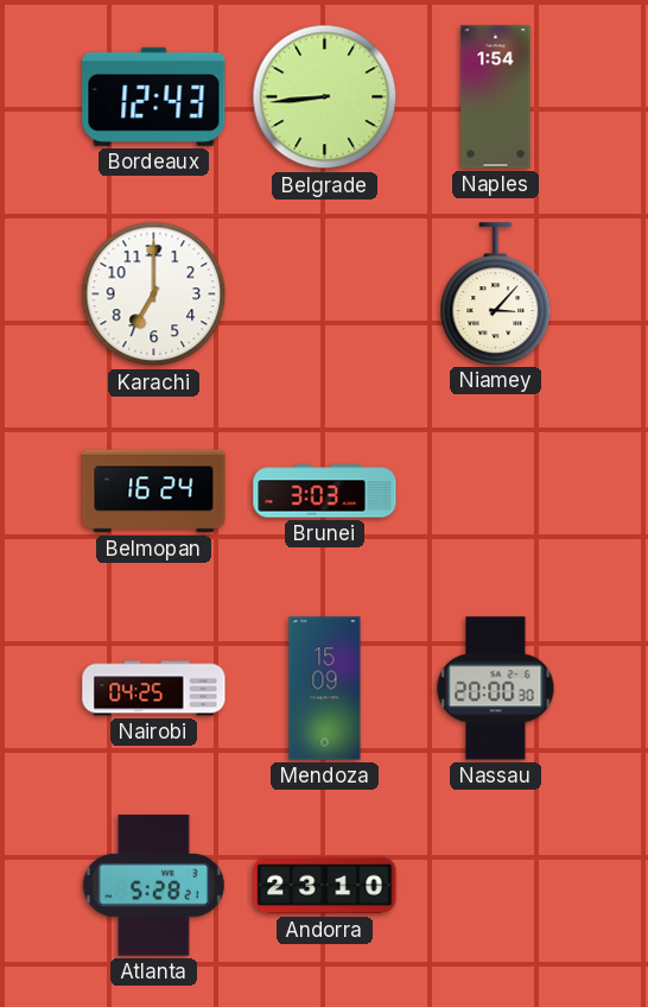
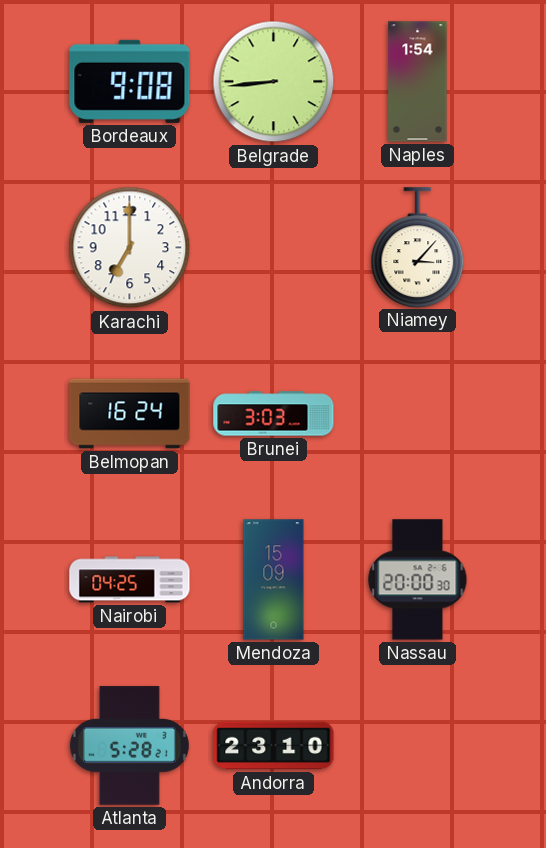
Bordeaux: 12:43 -> 9:08
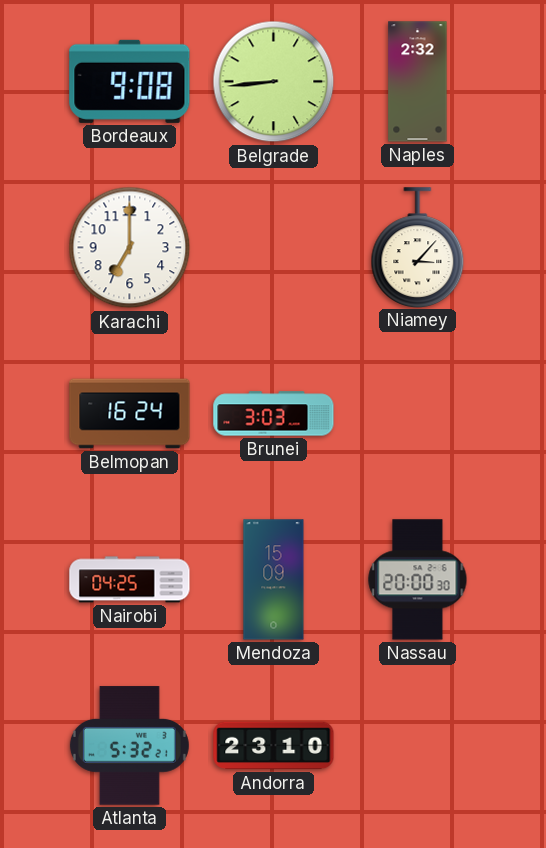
Naples: 1:54 -> 2:32
Atlanta: 5:28 -> 5:32
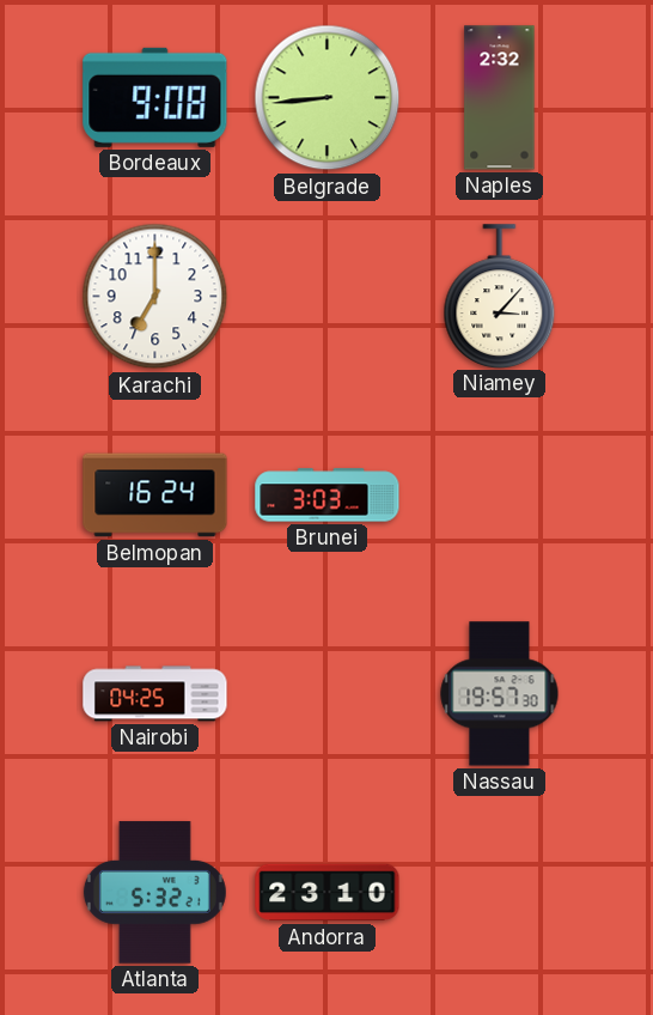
Mendoza: 15:09 -> none
Nassau: 20:00 -> 19:57
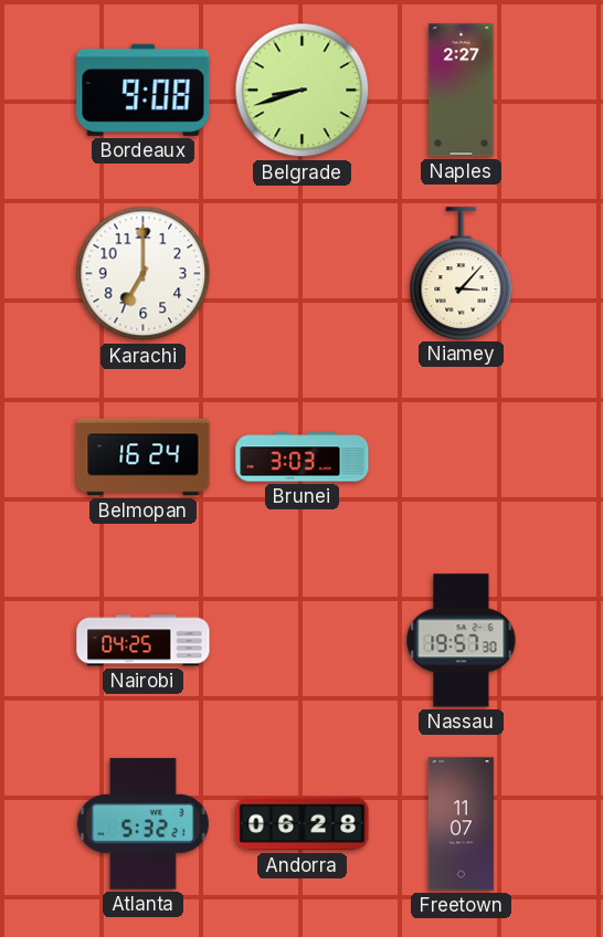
Belgrade: 8:44 -> 8:42
Naples: 2:32 -> 2:27
Andorra: 23:10 -> 06:28
Freetown: none -> 11:07
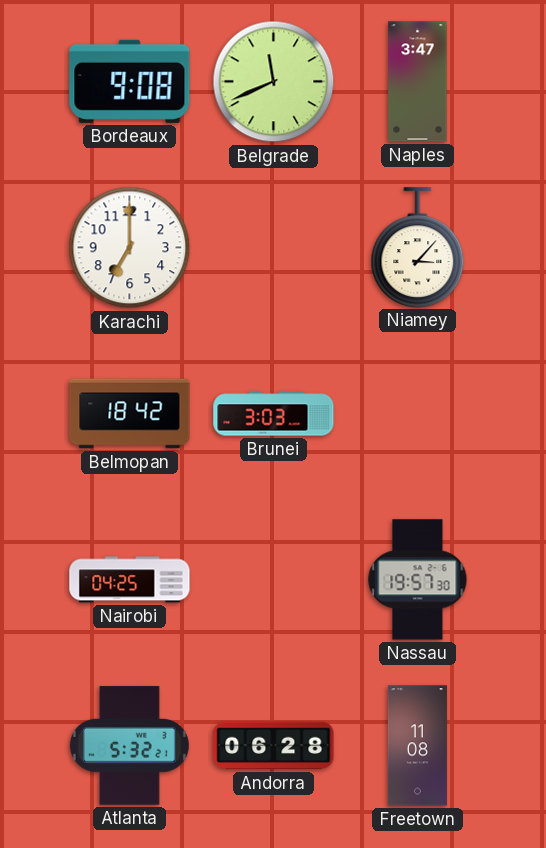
Belgrade: 8:42 -> 11:41
Naples: 2:27 -> 3:47
Belmopan: 16:24 -> 18:42
Freetown: 11:07 -> 11:08
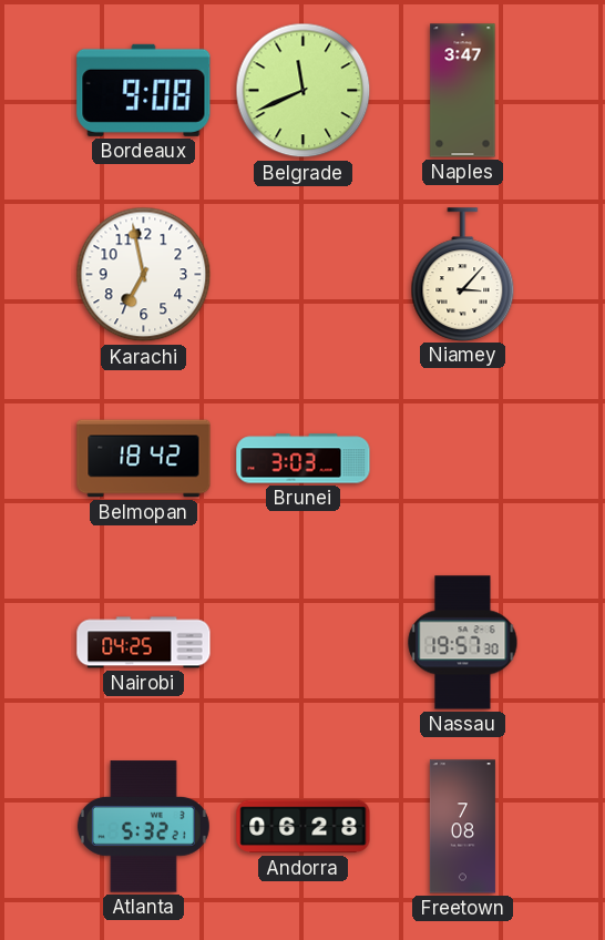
Karachi: 7:00 -> 6:58
Freetown: 11:08 -> 7:08
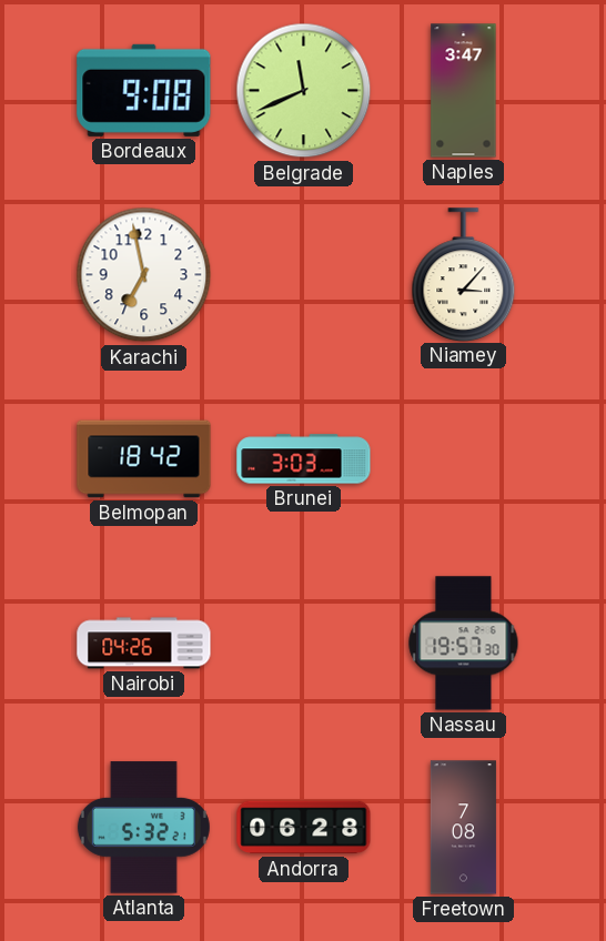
Nairobi: 04:25 -> 04:26
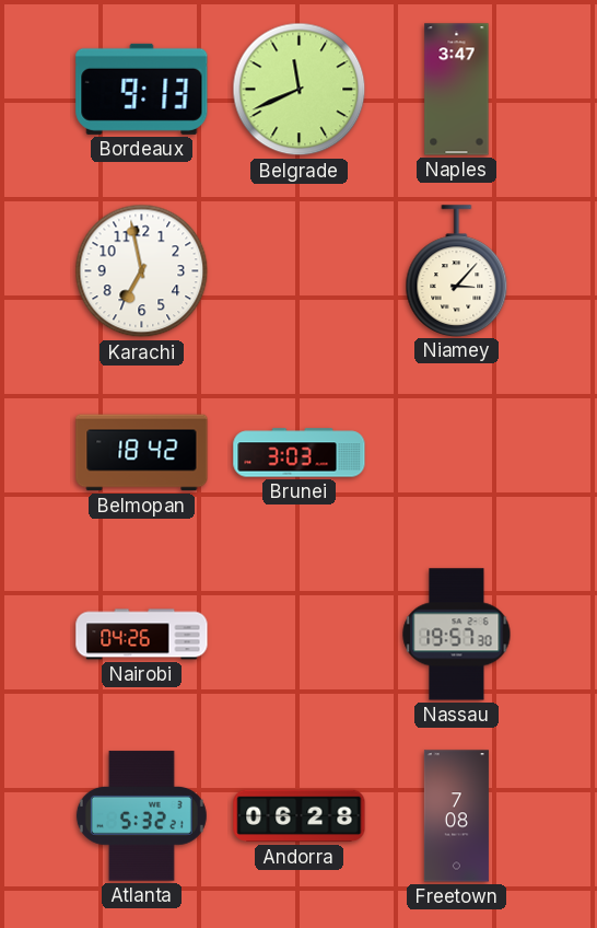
Bordeaux: 9:08 -> 9:13
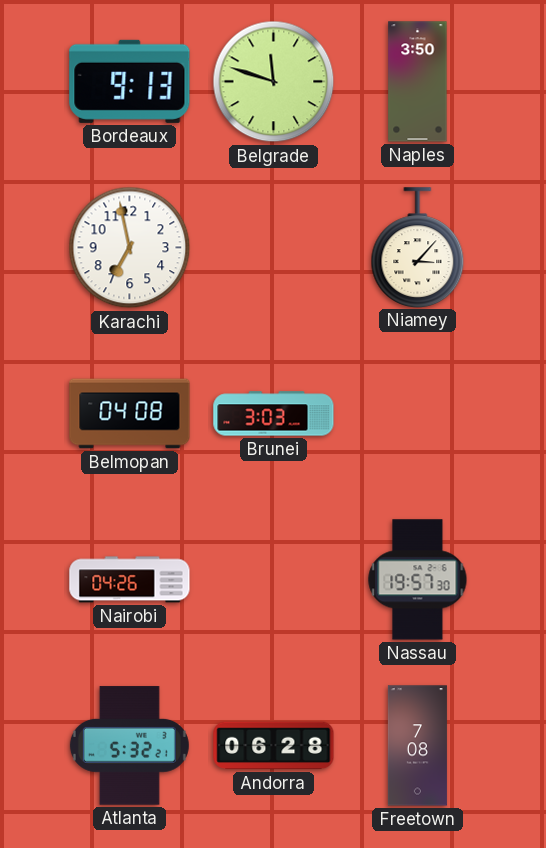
Belgrade: 11:41 -> 11:48
Naples: 3:47 -> 3:50
Belmopan: 18:42 -> 04:08
